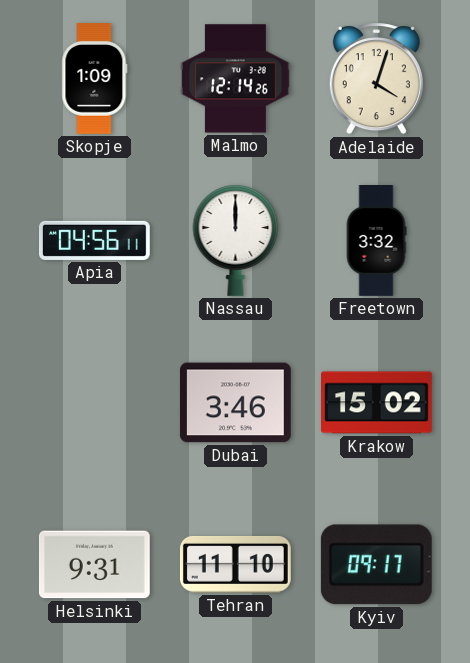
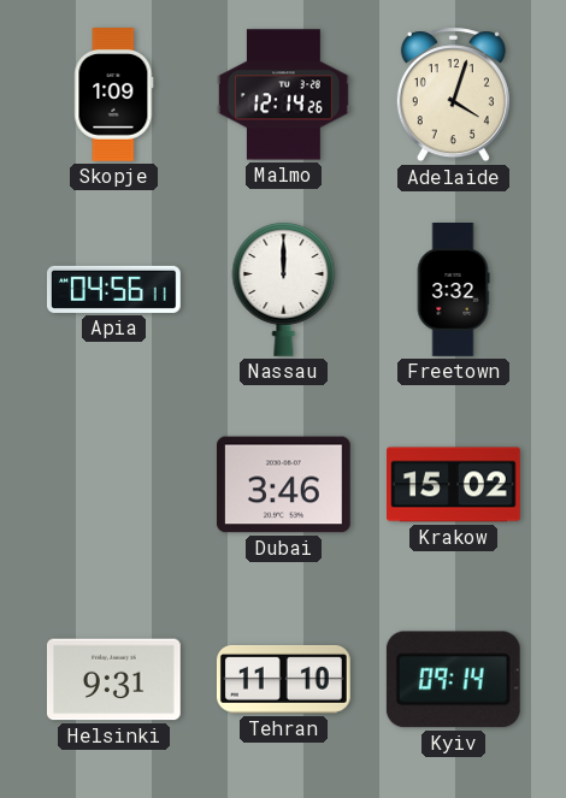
Kyiv: 09:17 -> 09:14
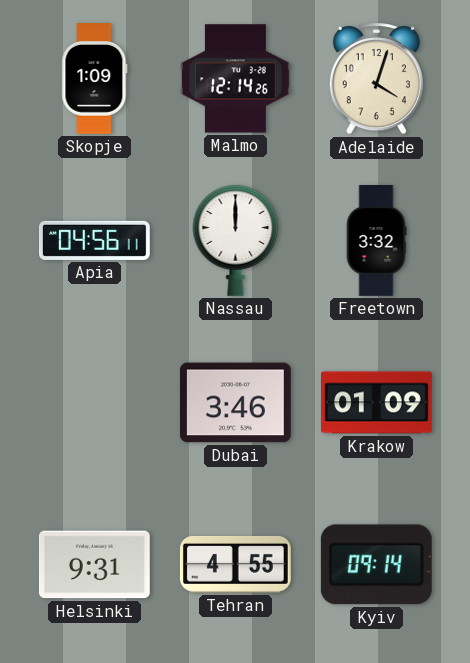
Krakow: 15:02 -> 01:09
Tehran: 11:10 -> 4:55
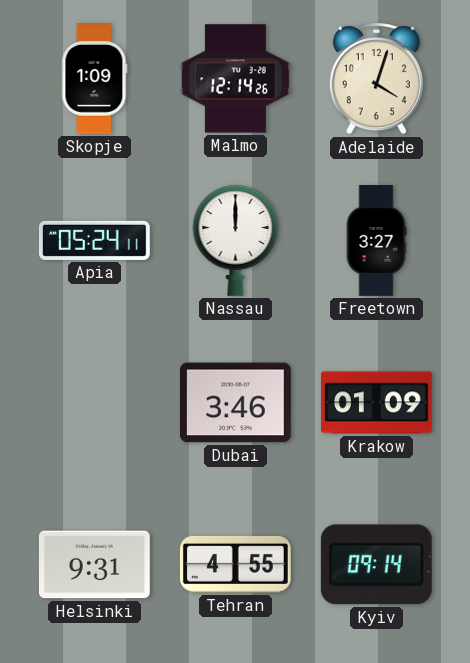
Apia: 04:56 -> 05:24
Freetown: 3:32 -> 3:27
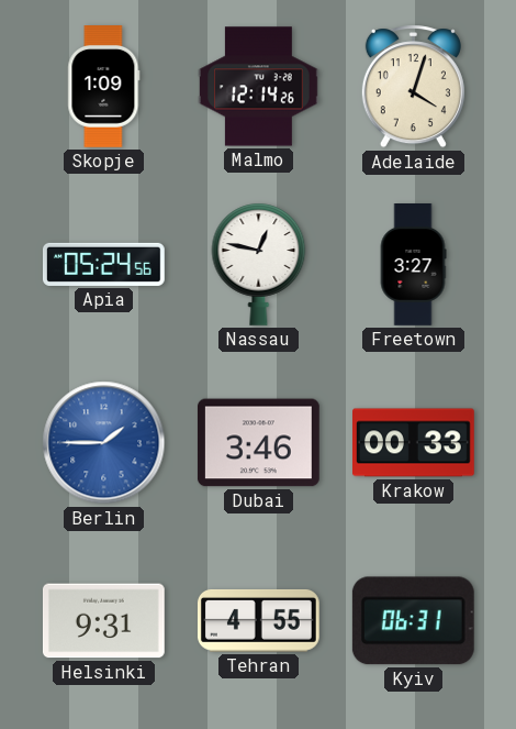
Apia: 05:24:11 -> 05:24:56
Nassau: 12:00 -> 12:47
Berlin: none -> 1:45
Krakow: 01:09 -> 00:33
Kyiv: 09:14 -> 06:31
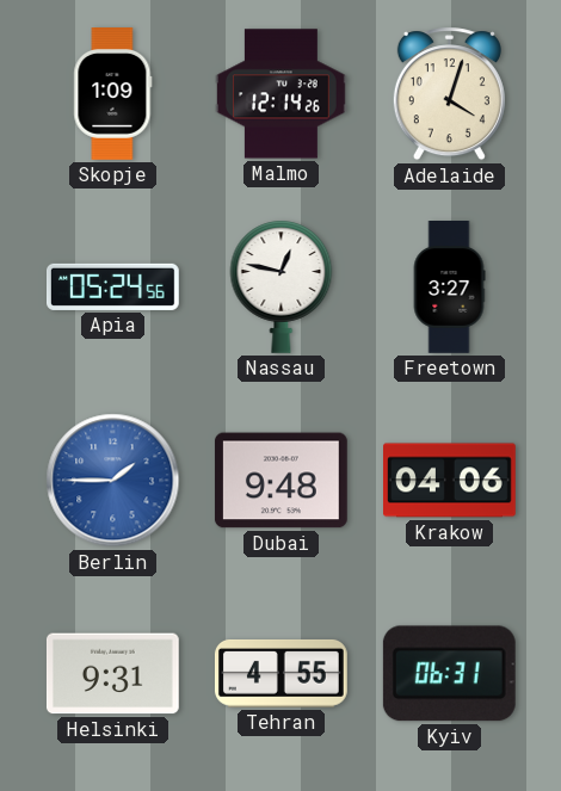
Dubai: 3:46 -> 9:48
Krakow: 00:33 -> 04:06
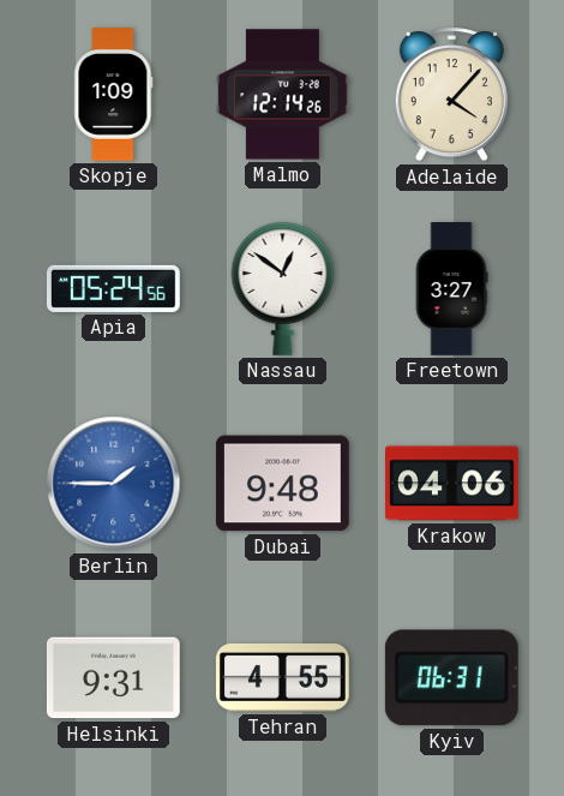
Adelaide: 4:03 -> 4:07
Nassau: 12:47 -> 12:51
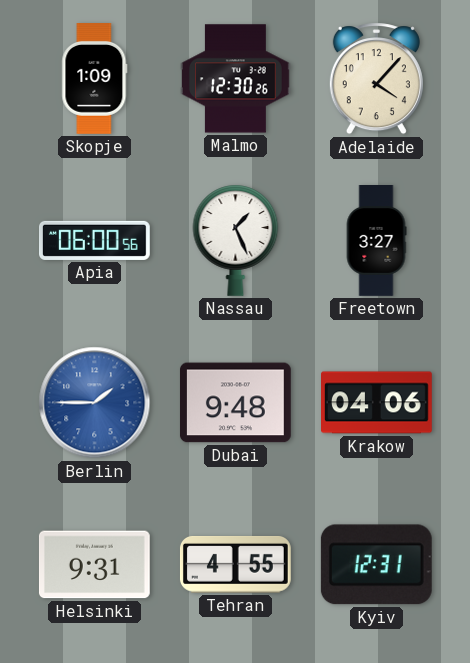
Malmo: 12:14 -> 12:30
Apia: 05:24 -> 06:00
Nassau: 12:51 -> 1:26
Kyiv: 06:31 -> 12:31
